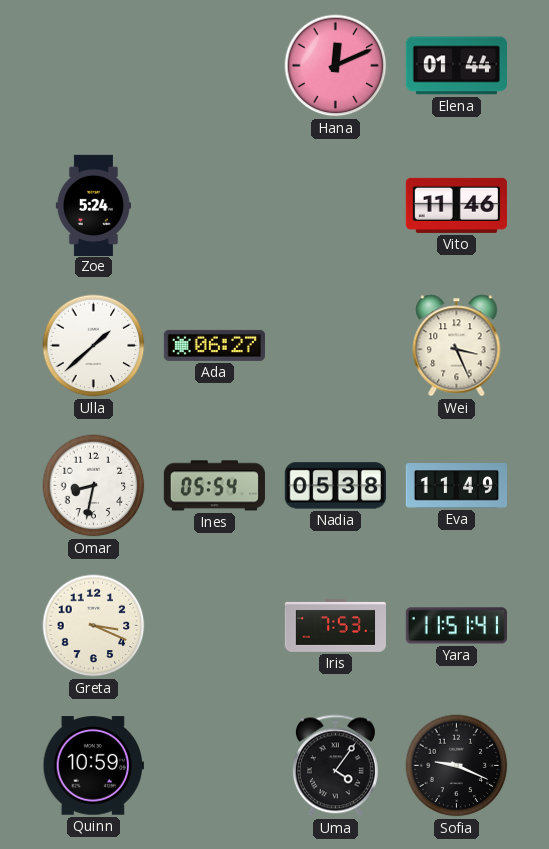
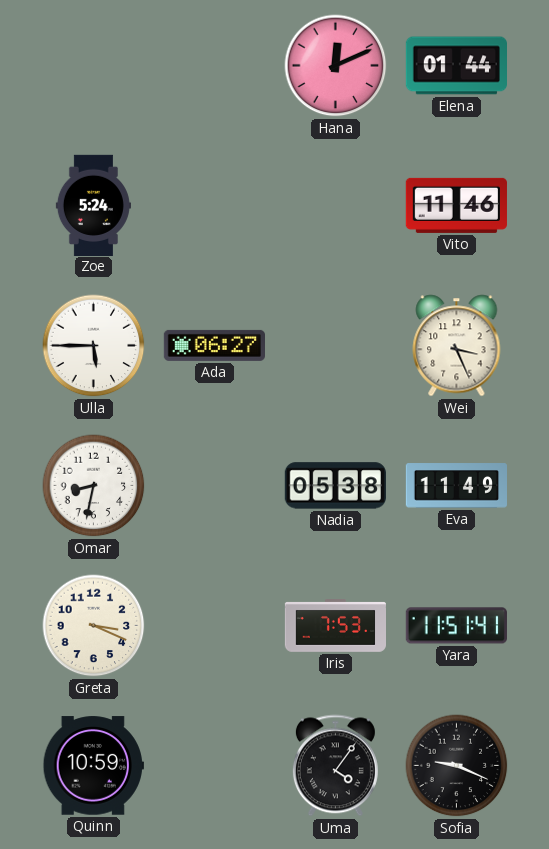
Ulla: 1:38 -> 5:45
Ines: 05:54 -> none
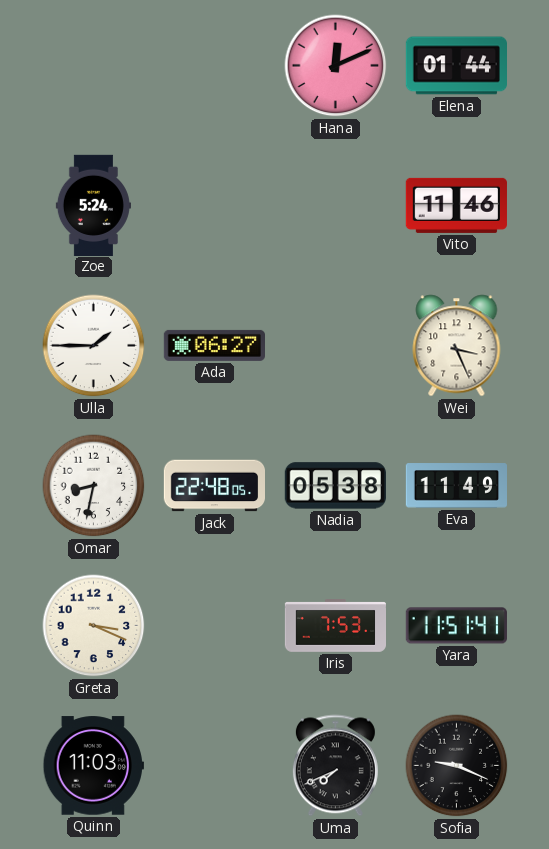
Ulla: 5:45 -> 1:45
Jack: none -> 22:48
Quinn: 10:59 -> 11:03
Uma: 4:06 -> 7:41
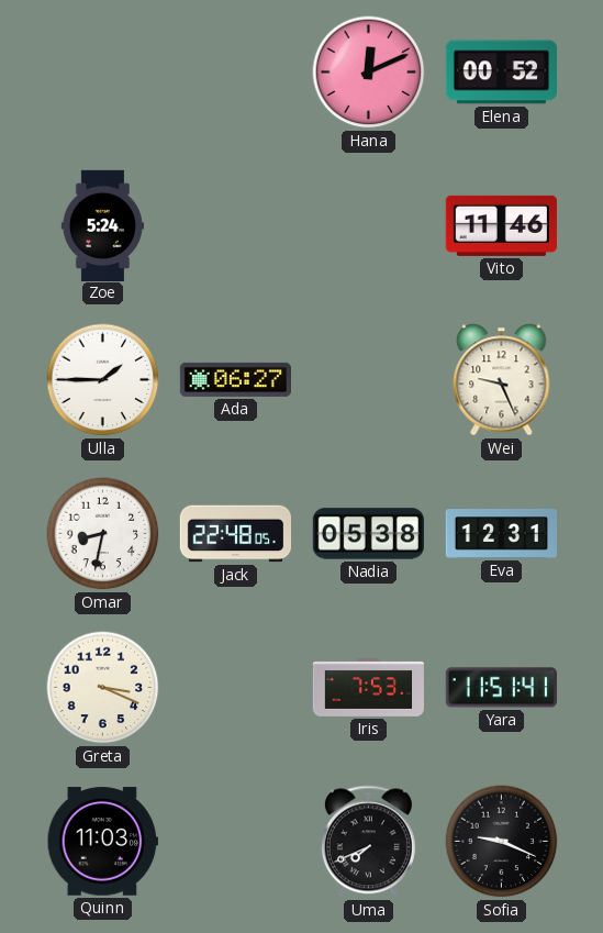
Elena: 01:44 -> 00:52
Wei: 3:26 -> 9:26
Eva: 11:49 -> 12:31
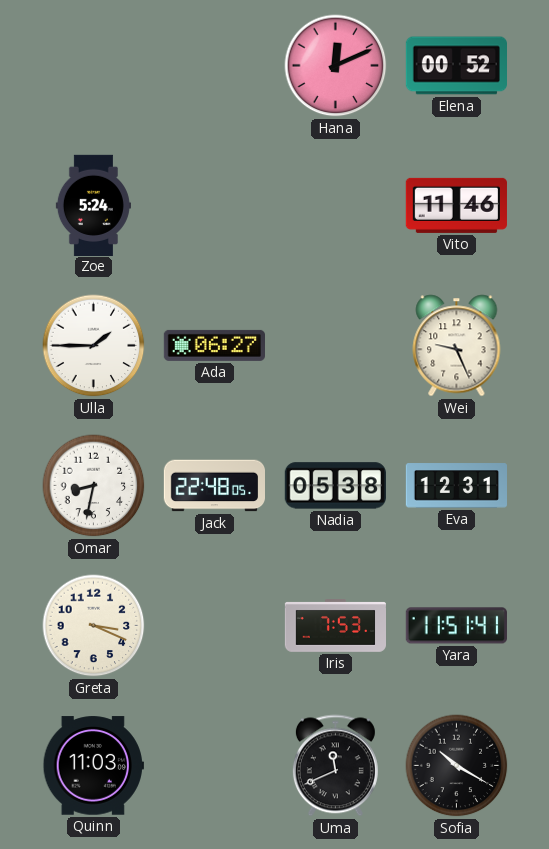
Uma: 7:41 -> 11:41
Sofia: 9:19 -> 10:20
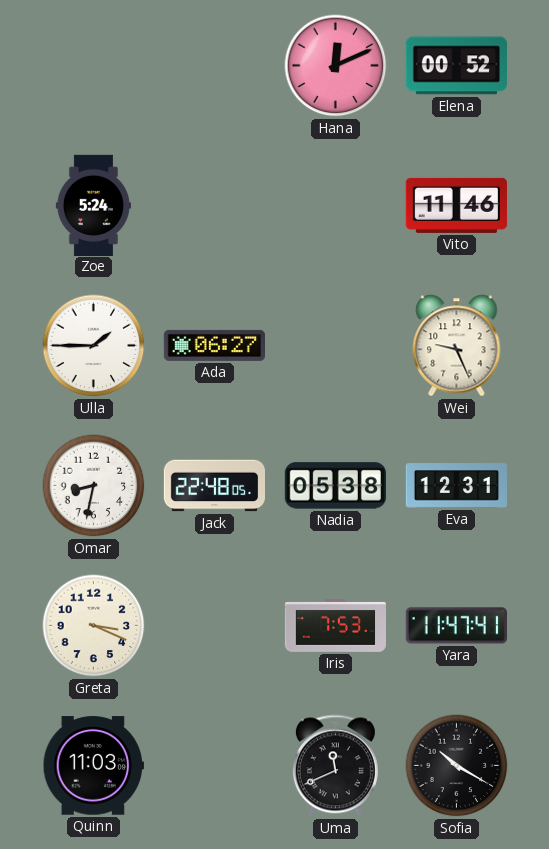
Yara: 11:51 -> 11:47
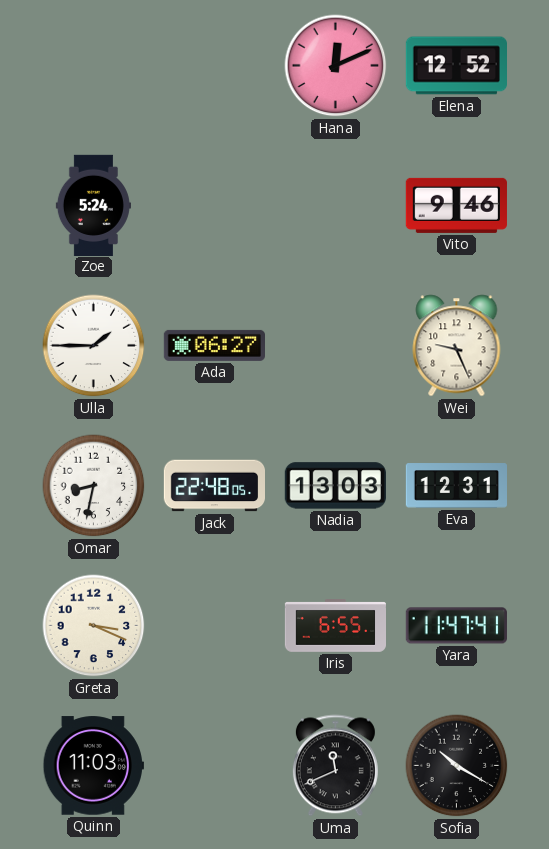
Elena: 00:52 -> 12:52
Vito: 11:46 -> 9:46
Nadia: 05:38 -> 13:03
Iris: 7:53 -> 6:55
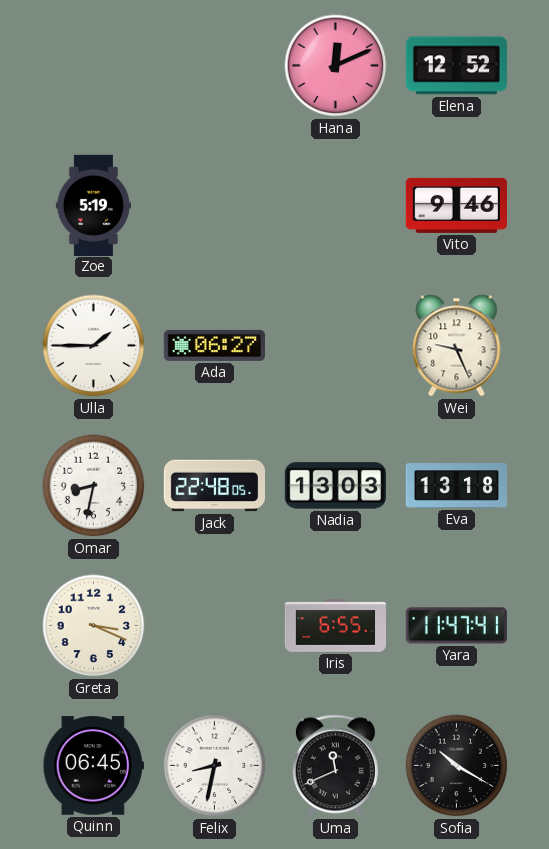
Zoe: 5:24 -> 5:19
Eva: 12:31 -> 13:18
Quinn: 11:03 -> 06:45
Felix: none -> 8:32
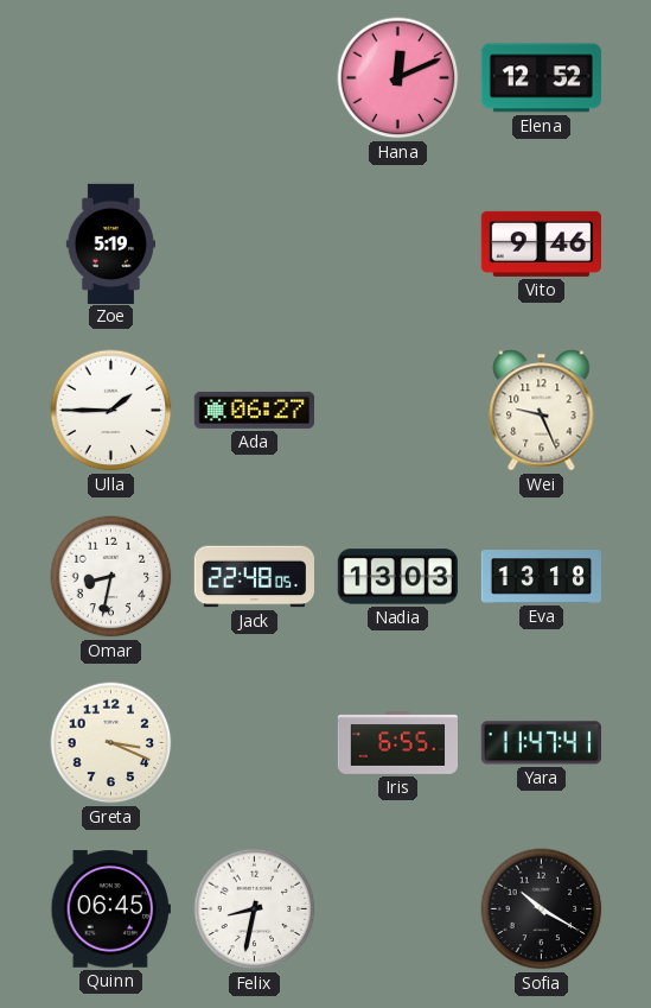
Uma: 11:41 -> none
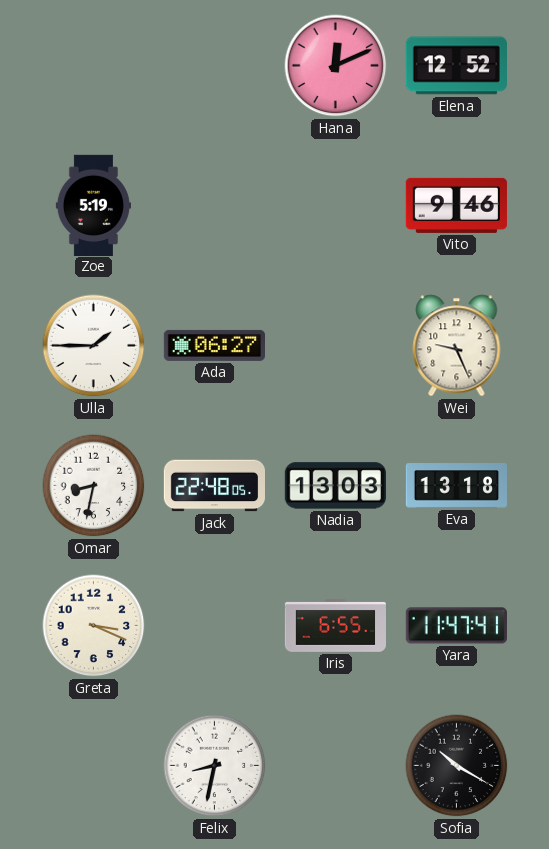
Quinn: 06:45 -> none
